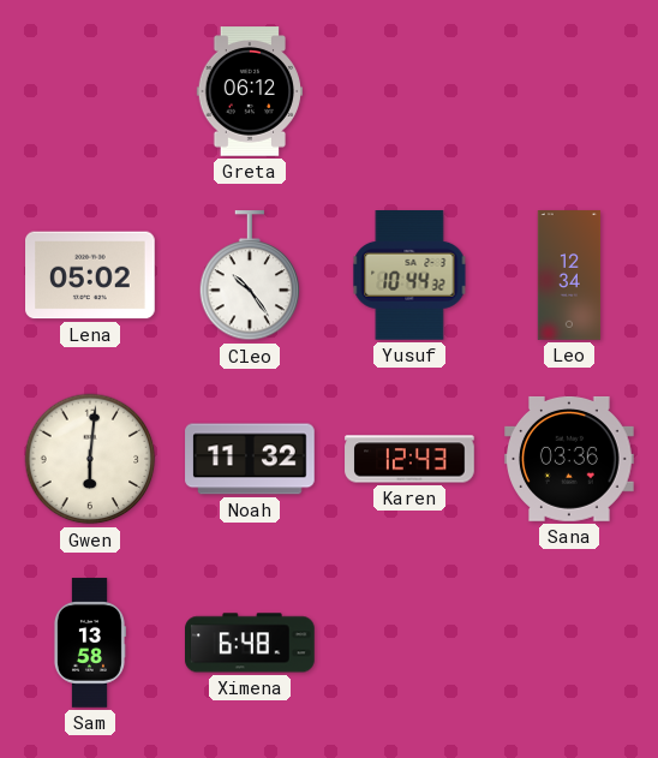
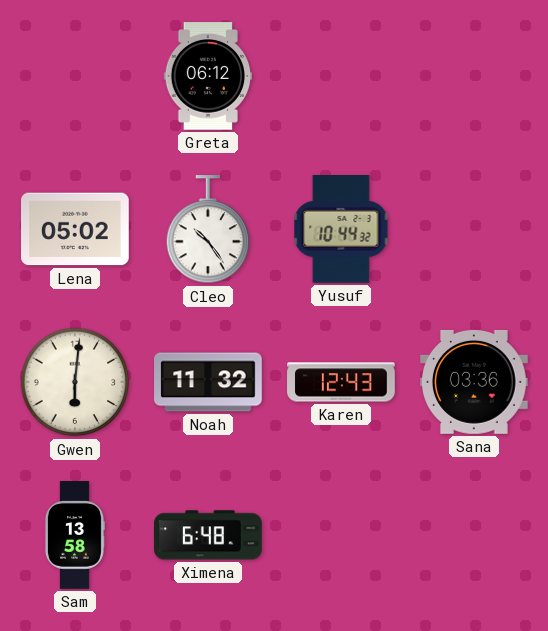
Leo: 12:34 -> none
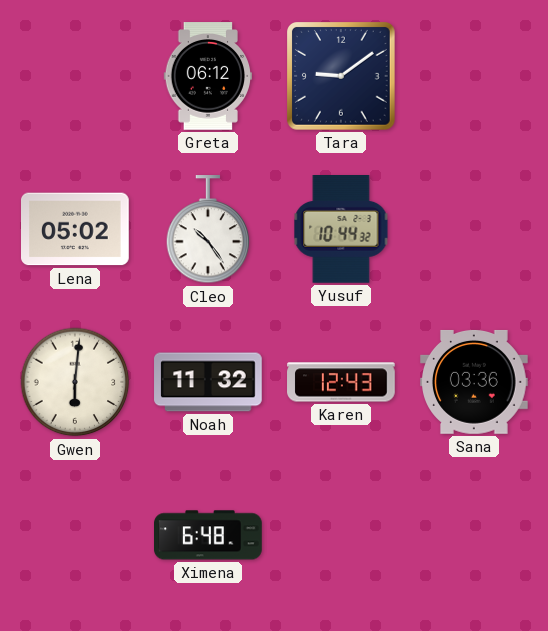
Tara: none -> 9:09
Sam: 13:58 -> none
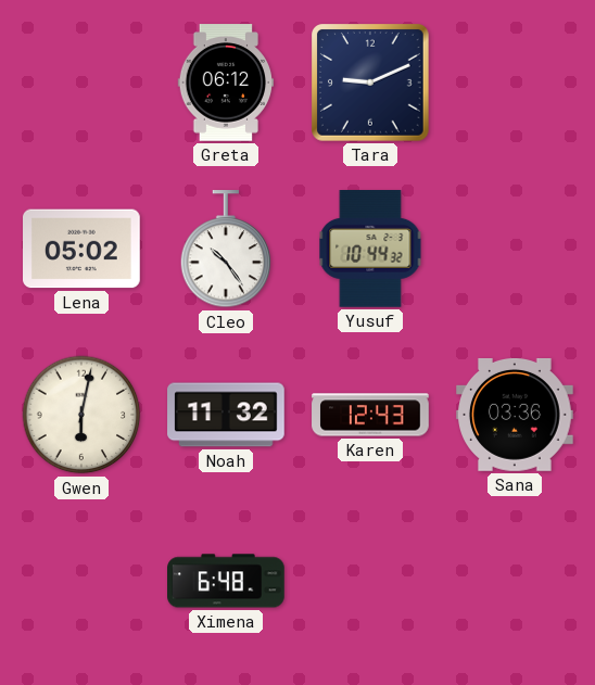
Tara: 9:09 -> 9:11
Gwen: 6:01 -> 6:02
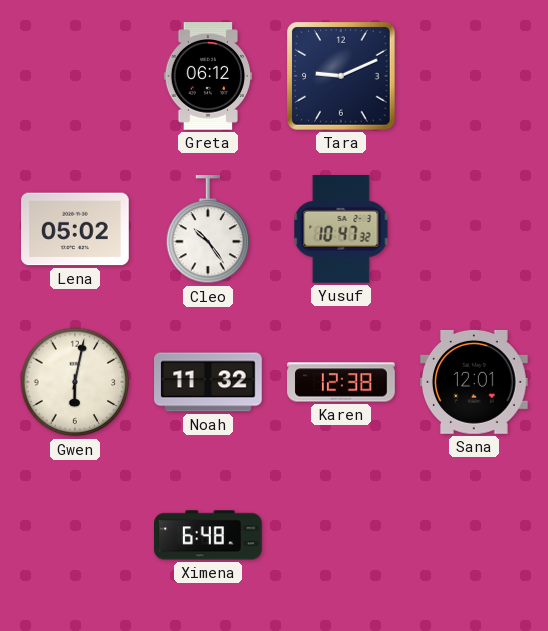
Yusuf: 10:44 -> 10:47
Karen: 12:43 -> 12:38
Sana: 03:36 -> 12:01
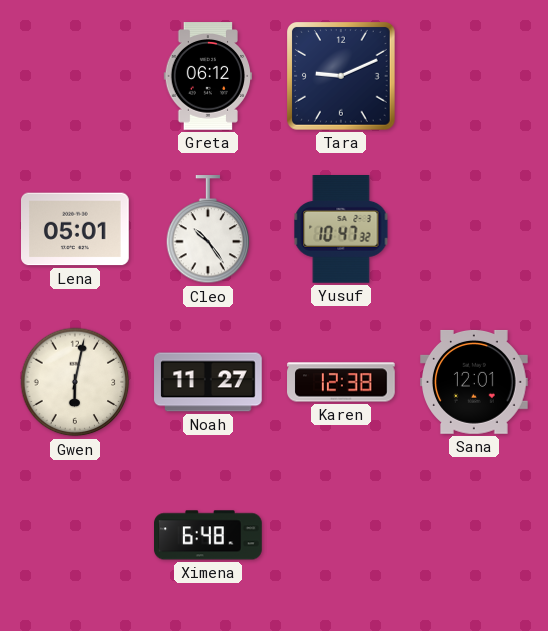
Lena: 05:02 -> 05:01
Noah: 11:32 -> 11:27
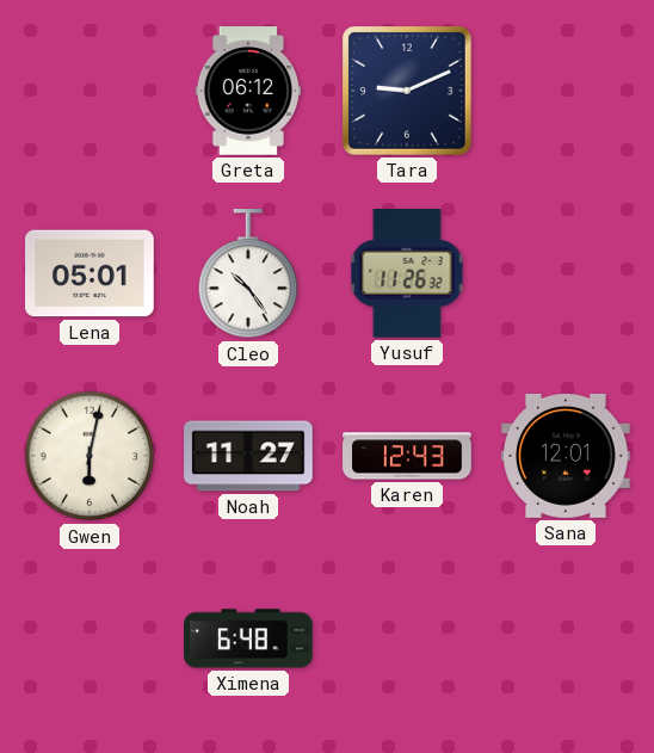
Yusuf: 10:47 -> 11:26
Karen: 12:38 -> 12:43
